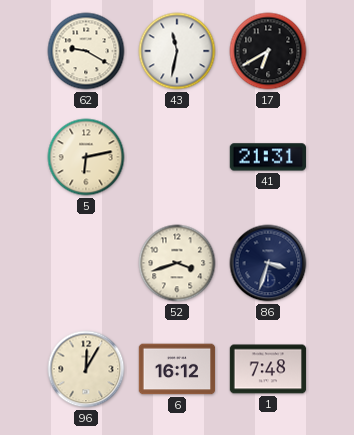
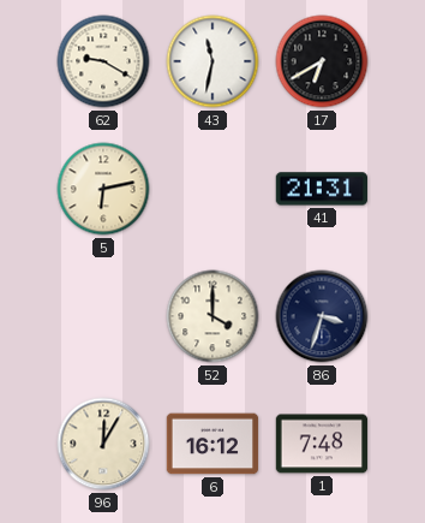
52: 3:42 -> 4:00
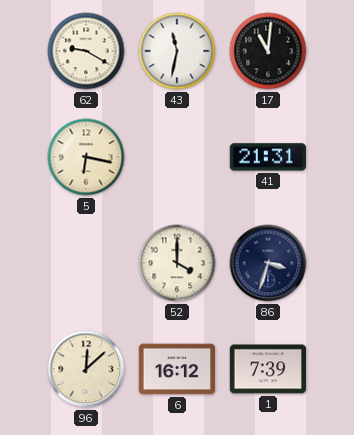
17: 6:40 -> 11:01
5: 6:13 -> 6:17
96: 12:05 -> 12:08
1: 7:48 -> 7:39
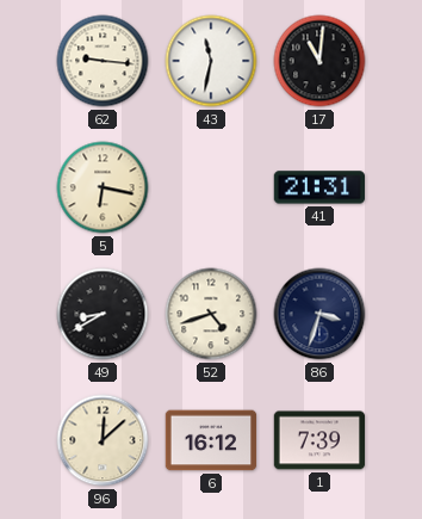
62: 9:20 -> 9:16
49: none -> 8:40
52: 4:00 -> 4:42
